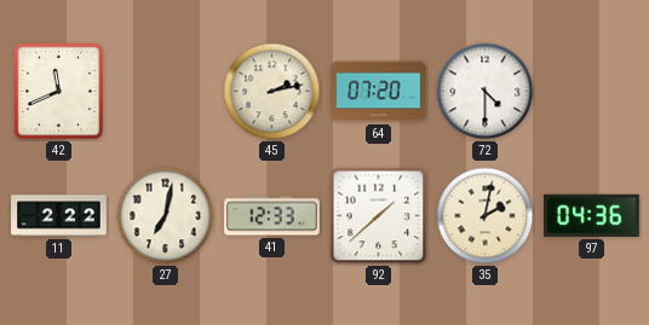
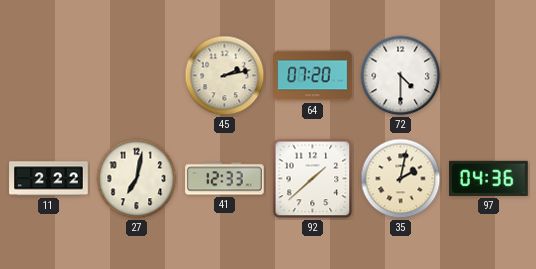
42: 11:41 -> none
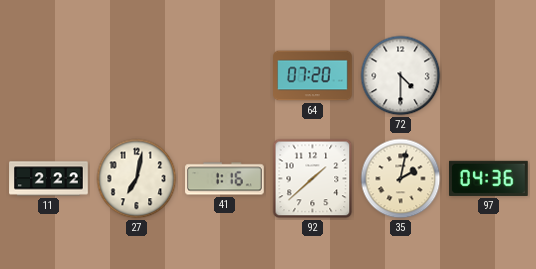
45: 2:13 -> none
41: 12:33 -> 1:16
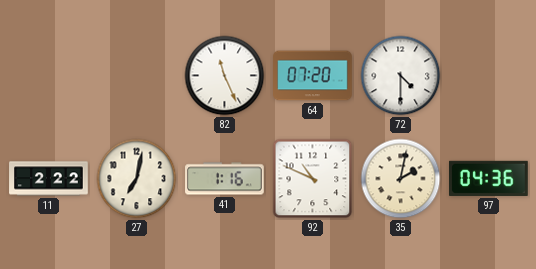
82: none -> 11:26
92: 1:38 -> 10:49
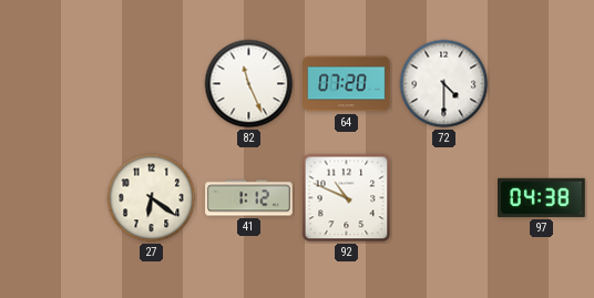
11: 2:22 -> none
27: 7:02 -> 6:21
41: 1:16 -> 1:12
35: 2:02 -> none
97: 04:36 -> 04:38
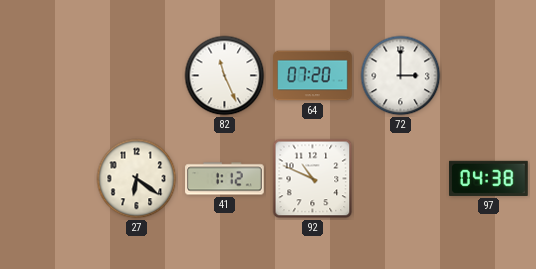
72: 4:30 -> 3:00
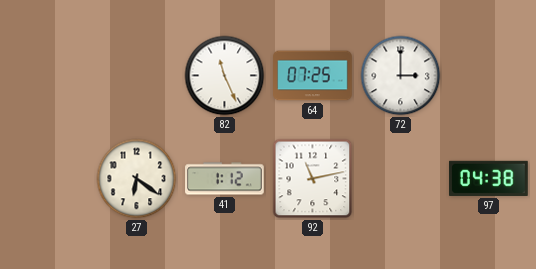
64: 07:20 -> 07:25
92: 10:49 -> 11:13
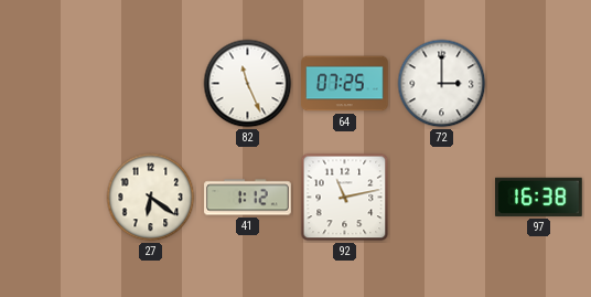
97: 04:38 -> 16:38
